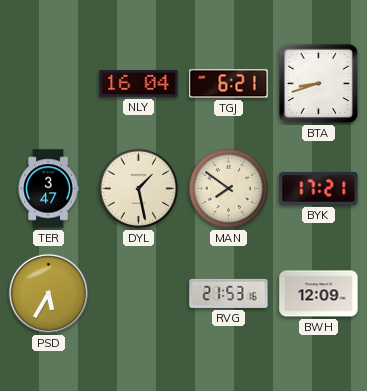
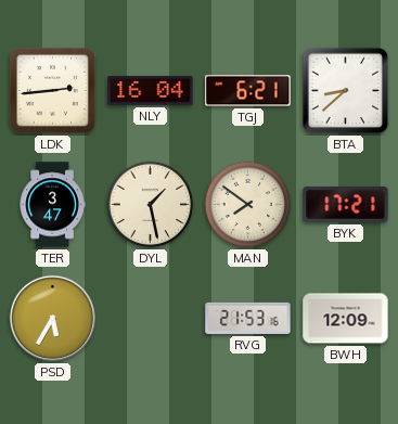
LDK: none -> 2:44
BTA: 8:42 -> 8:38
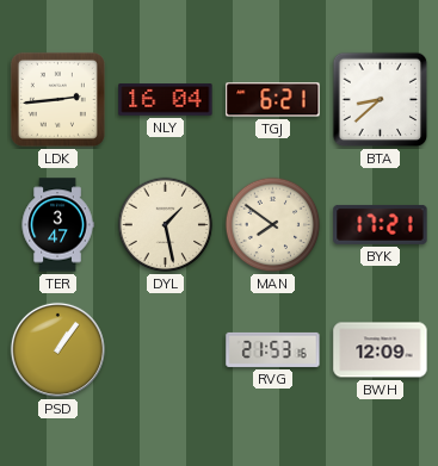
PSD: 5:35 -> 1:06
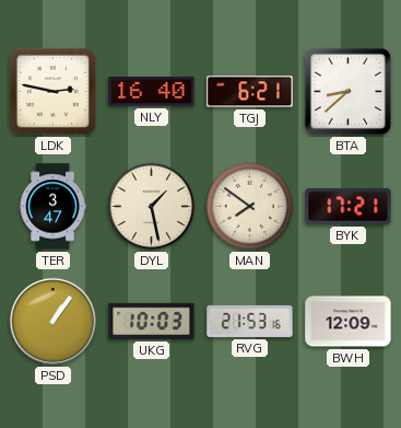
LDK: 2:44 -> 2:47
NLY: 16:04 -> 16:40
UKG: none -> 10:03
